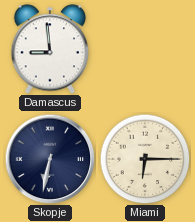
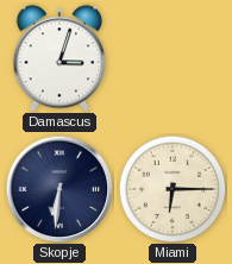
Damascus: 8:59 -> 3:03
Skopje: 6:32 -> 6:31
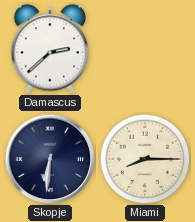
Damascus: 3:03 -> 2:38
Miami: 6:15 -> 8:15
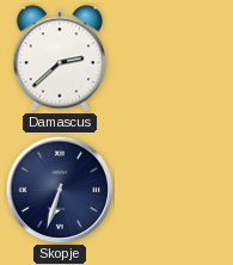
Skopje: 6:31 -> 6:33
Miami: 8:15 -> none
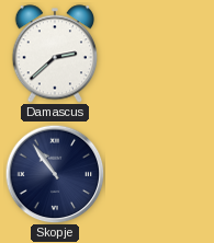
Skopje: 6:33 -> 10:54
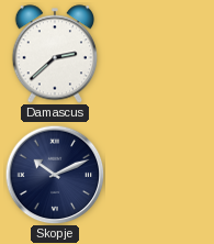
Skopje: 10:54 -> 10:11
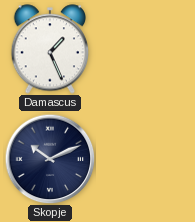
Damascus: 2:38 -> 1:26
